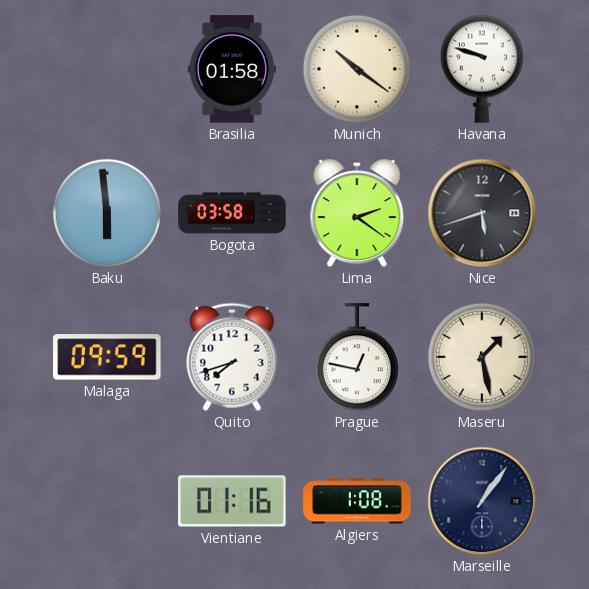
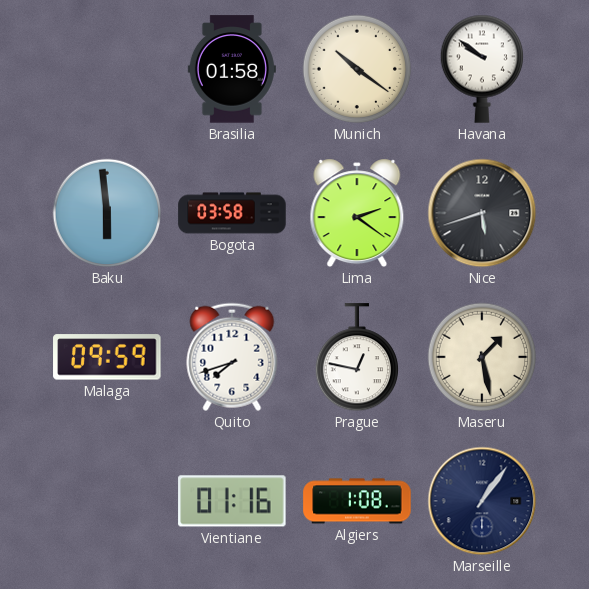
Havana: 9:48 -> 9:51
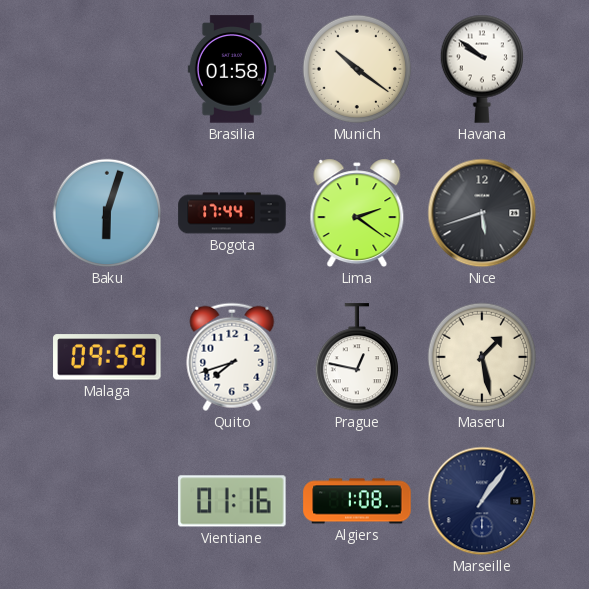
Baku: 5:59 -> 6:03
Bogota: 03:58 -> 17:44
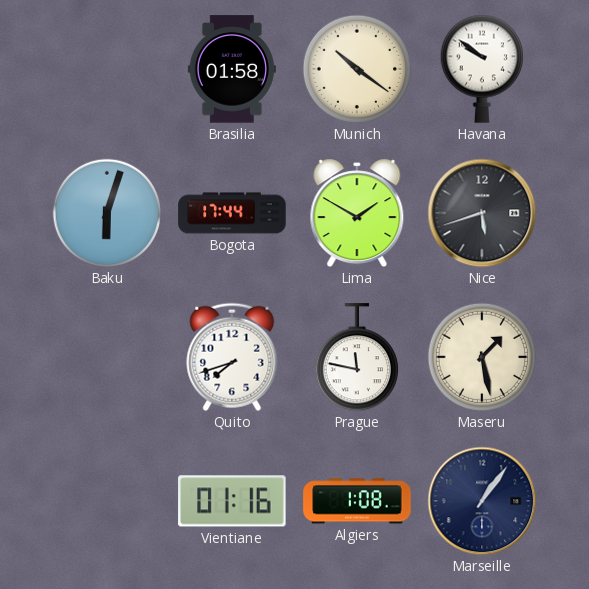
Lima: 2:21 -> 1:50
Malaga: 09:59 -> none
Prague: 12:47 -> 11:47
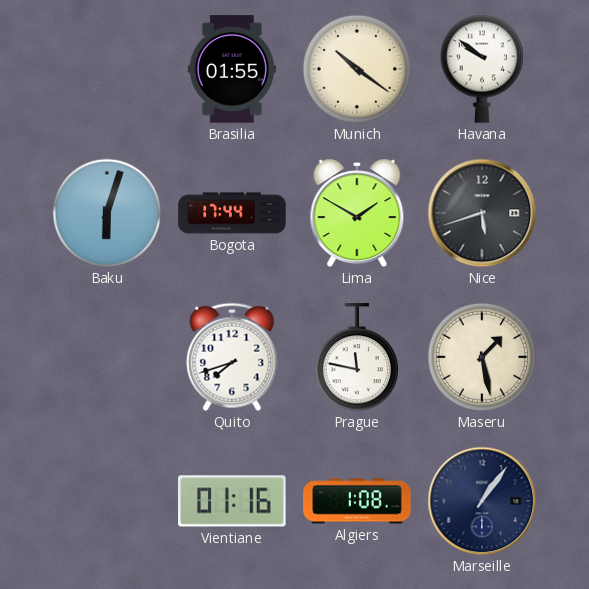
Brasilia: 01:58 -> 01:55
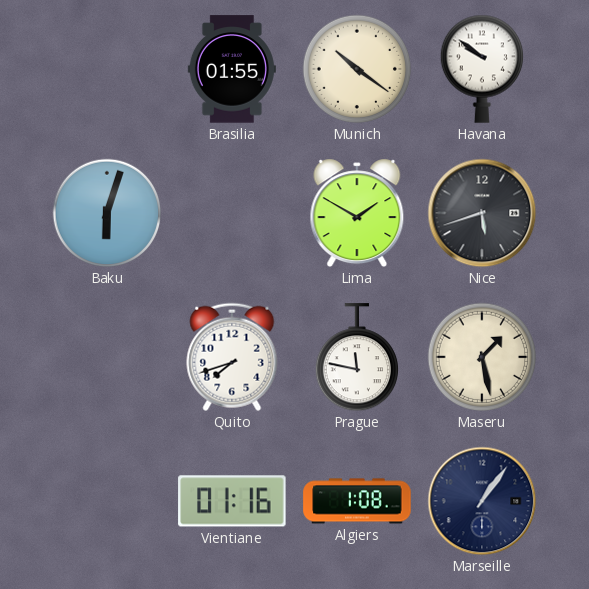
Bogota: 17:44 -> none
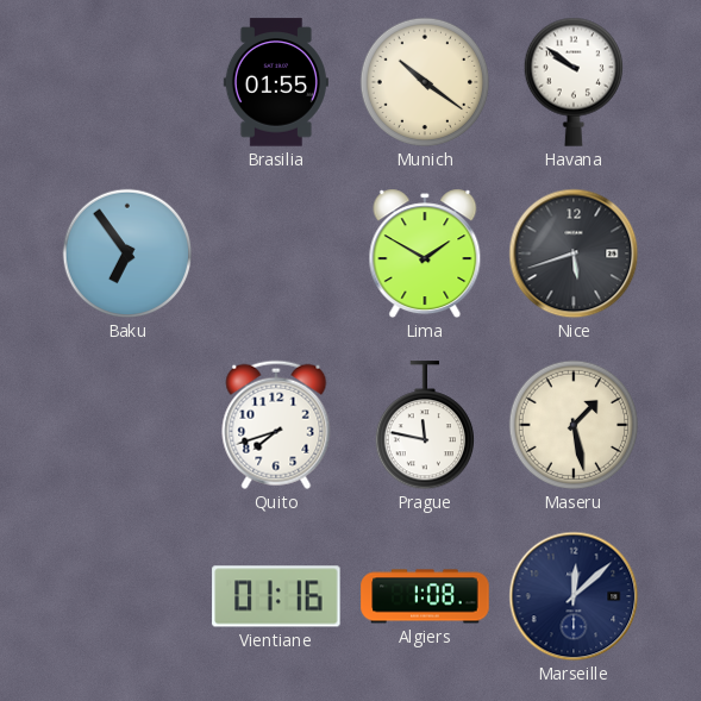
Baku: 6:03 -> 6:54
Marseille: 1:06 -> 12:08
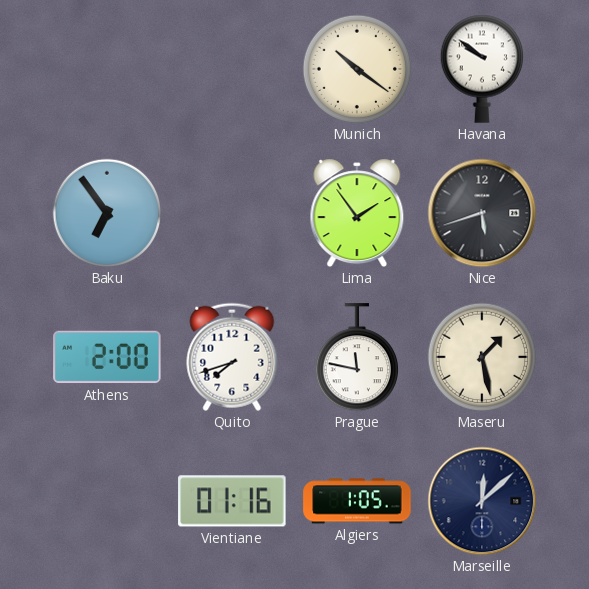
Brasilia: 01:55 -> none
Lima: 1:50 -> 1:54
Athens: none -> 2:00
Algiers: 1:08 -> 1:05
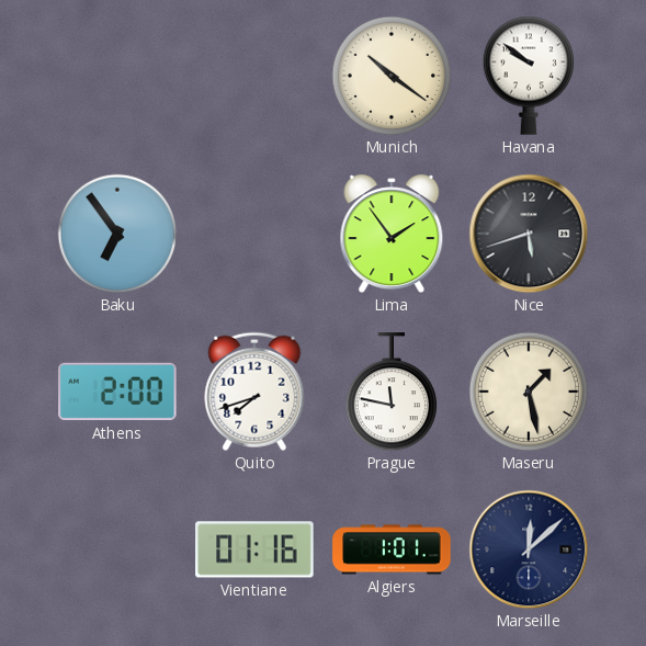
Algiers: 1:05 -> 1:01
